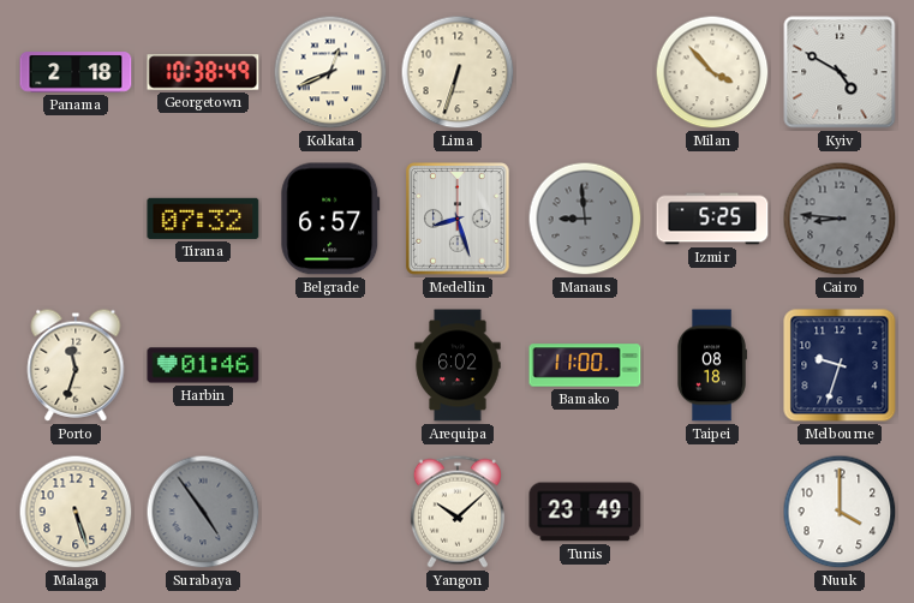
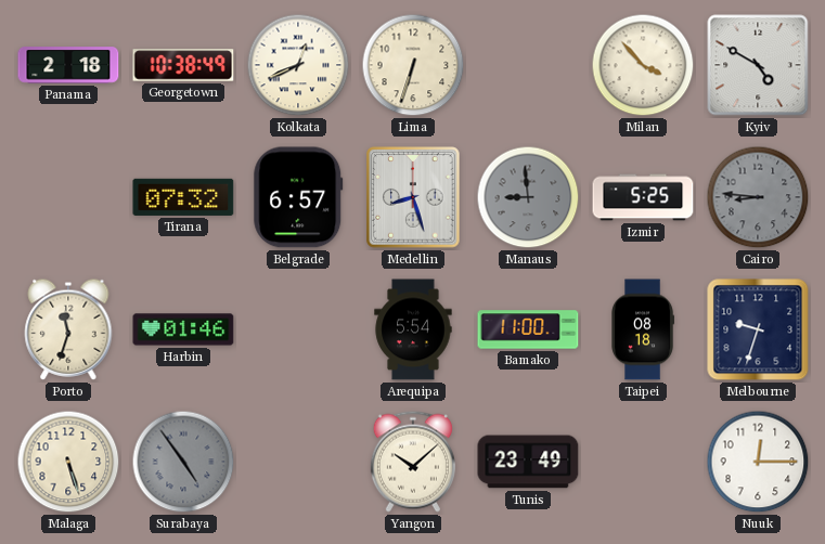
Arequipa: 6:02 -> 5:54
Nuuk: 4:00 -> 12:15
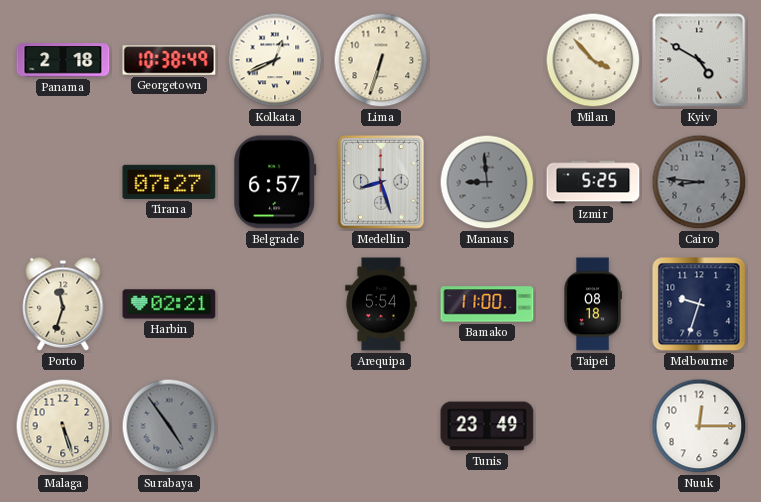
Tirana: 07:32 -> 07:27
Harbin: 01:46 -> 02:21
Yangon: 10:08 -> none
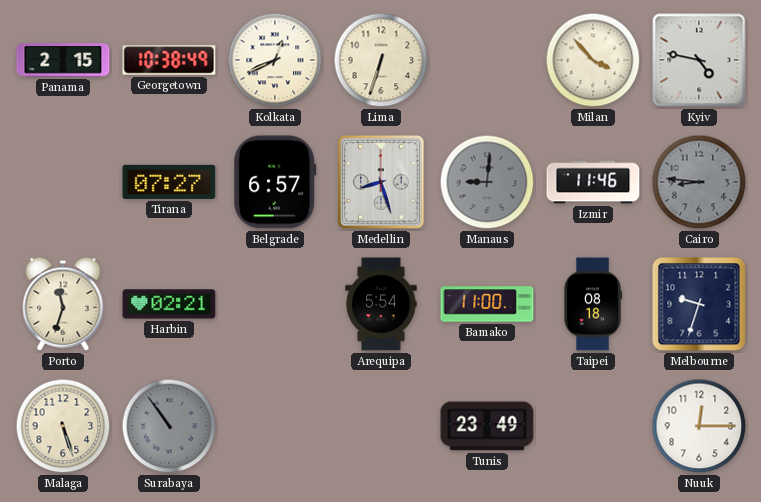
Panama: 2:18 -> 2:15
Kyiv: 4:50 -> 4:47
Manaus: 8:59 -> 9:01
Izmir: 5:25 -> 11:46
Surabaya: 4:54 -> 10:54
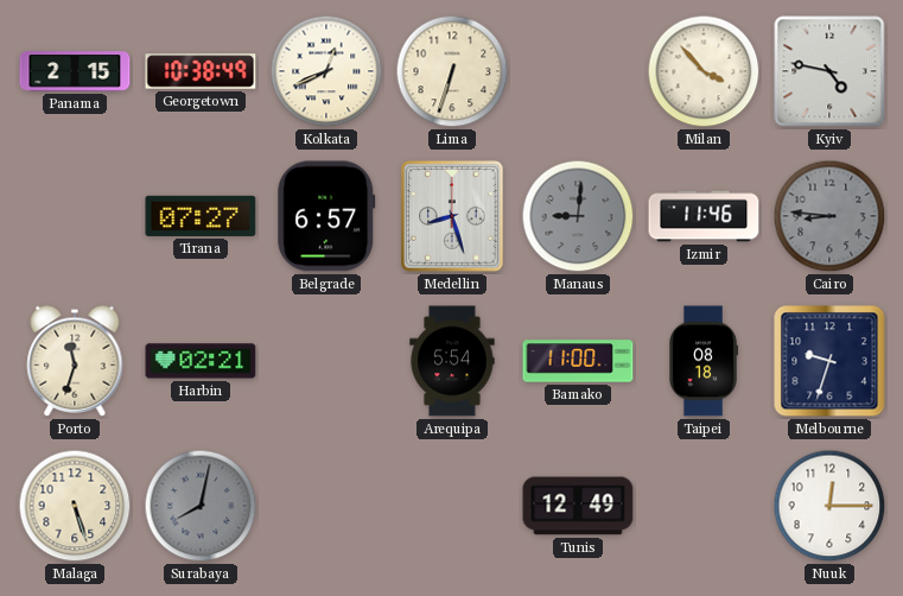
Surabaya: 10:54 -> 8:02
Tunis: 23:49 -> 12:49
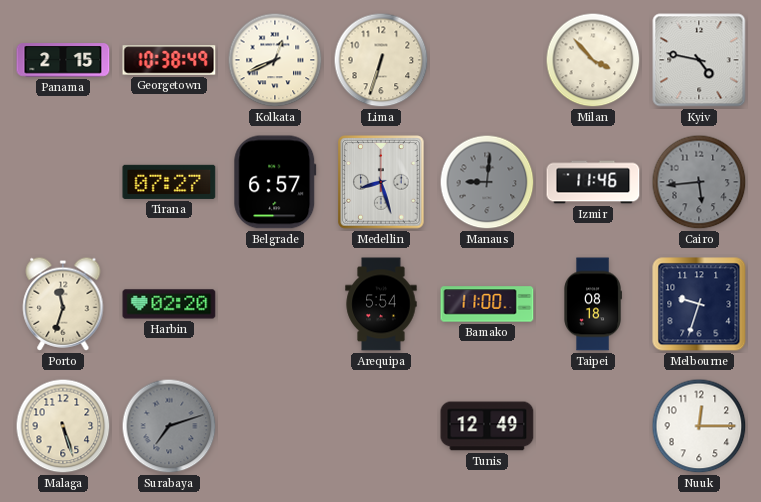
Cairo: 8:46 -> 5:44
Harbin: 02:21 -> 02:20
Surabaya: 8:02 -> 7:12
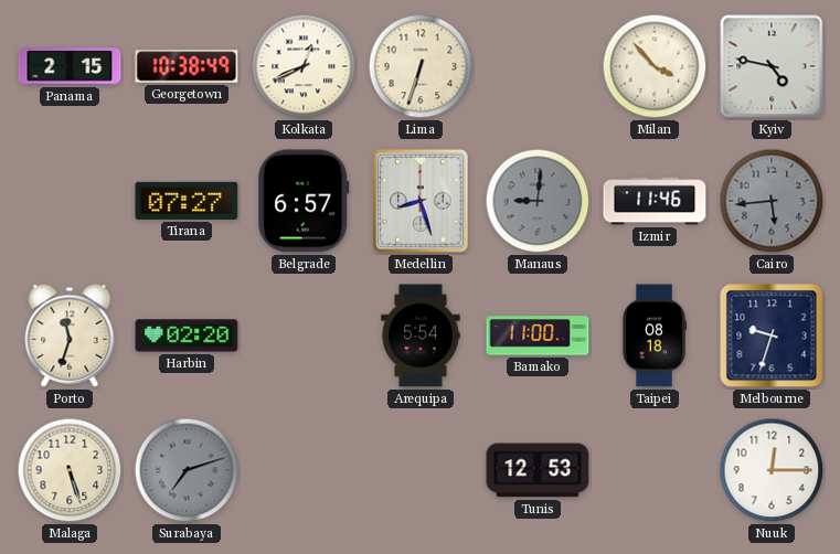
Tunis: 12:49 -> 12:53
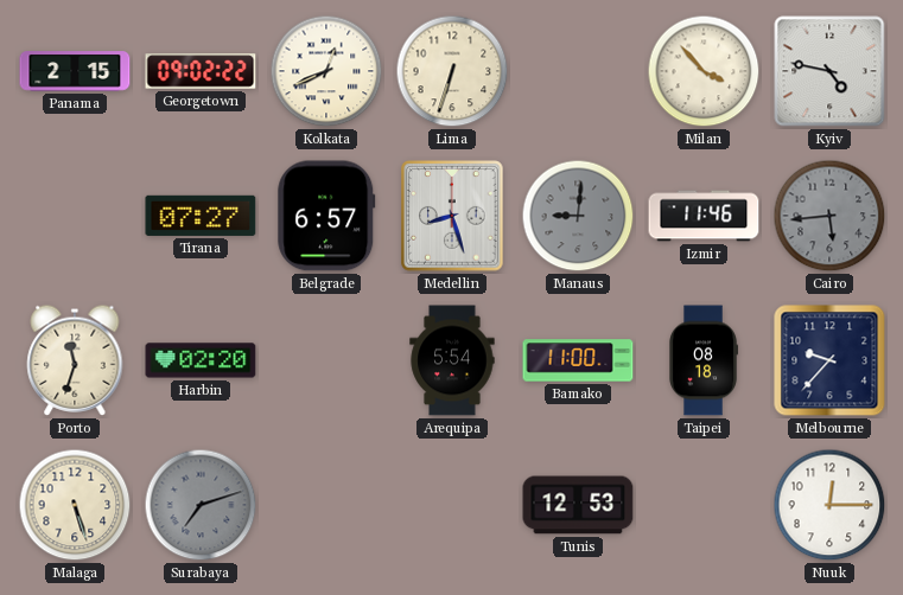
Georgetown: 10:38 -> 09:02
Melbourne: 9:33 -> 9:37
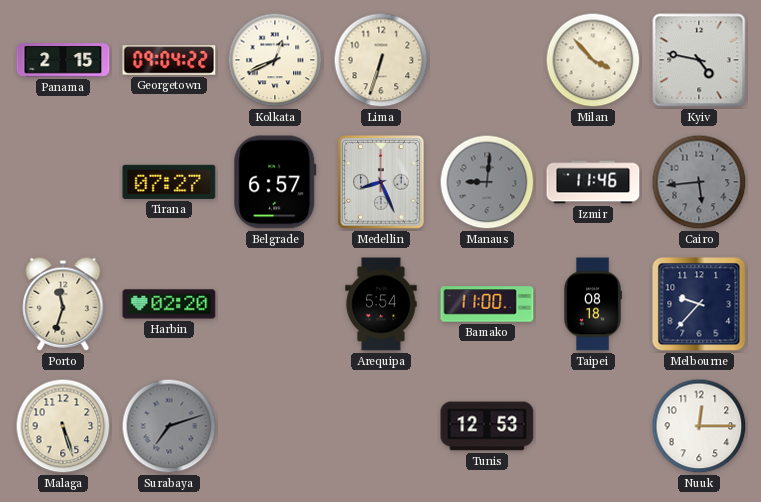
Georgetown: 09:02 -> 09:04
Medellin: 8:27 -> 8:26
